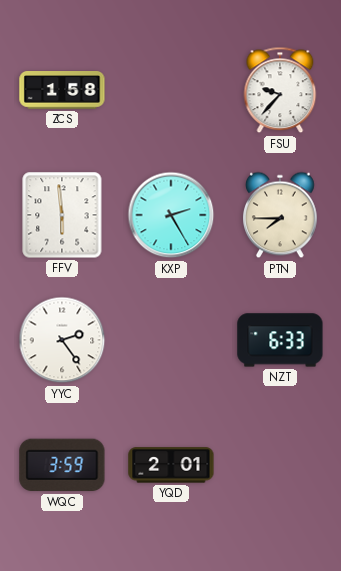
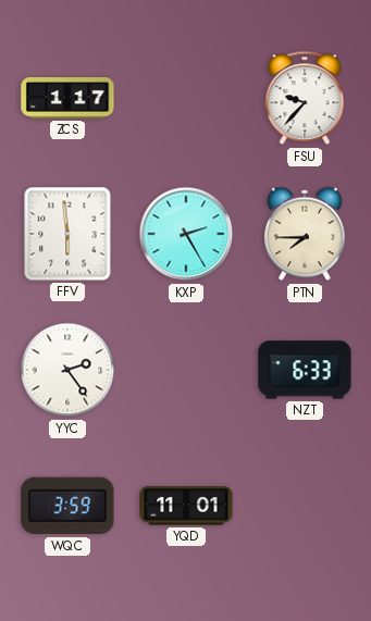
ZCS: 1:58 -> 1:17
YQD: 2:01 -> 11:01
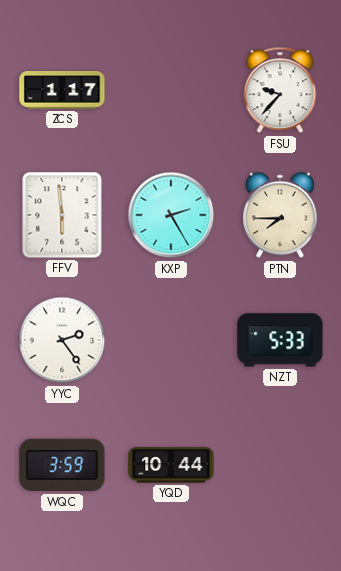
NZT: 6:33 -> 5:33
YQD: 11:01 -> 10:44
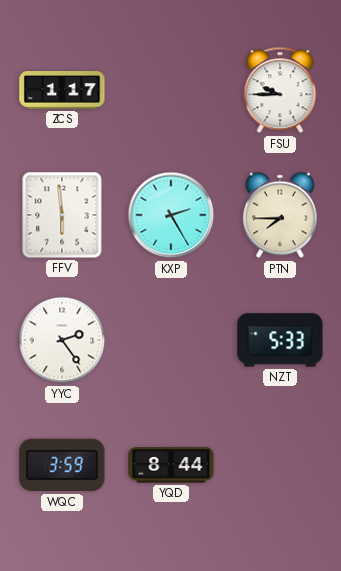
FSU: 9:37 -> 9:45
YQD: 10:44 -> 8:44
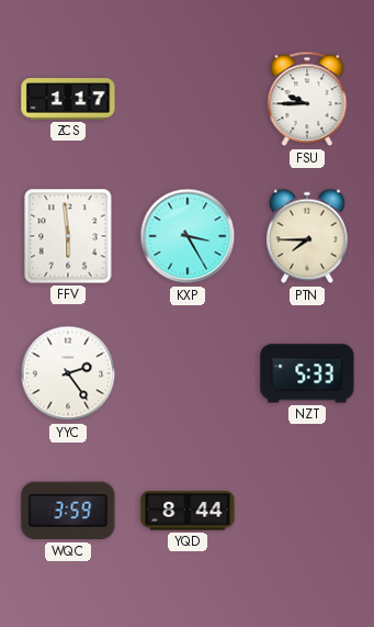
KXP: 2:25 -> 3:25
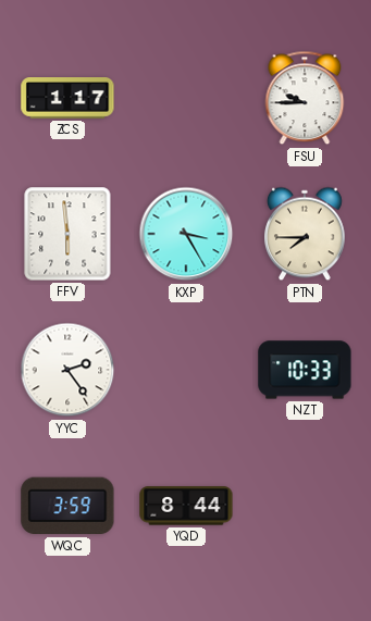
NZT: 5:33 -> 10:33
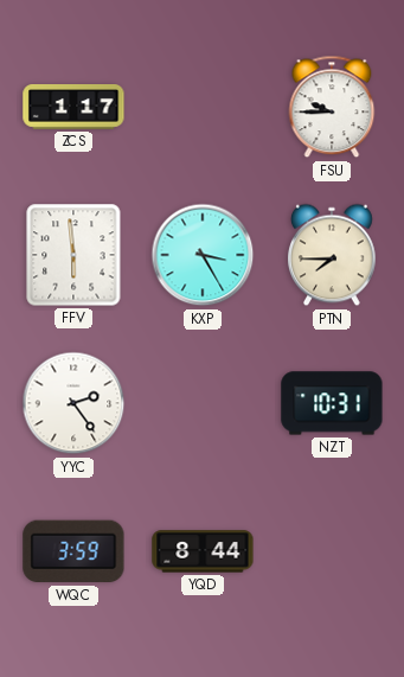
NZT: 10:33 -> 10:31
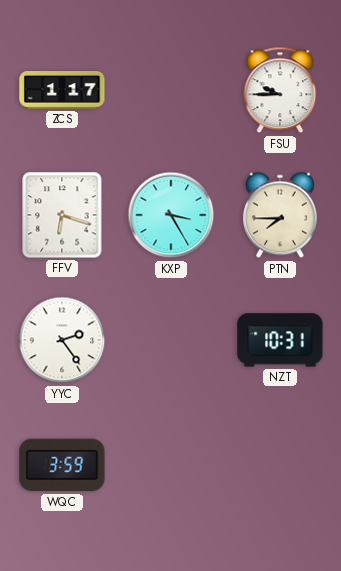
FFV: 5:59 -> 6:18
YQD: 8:44 -> none
